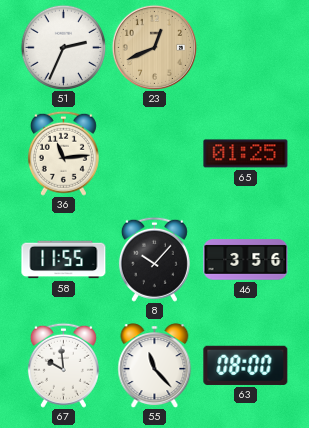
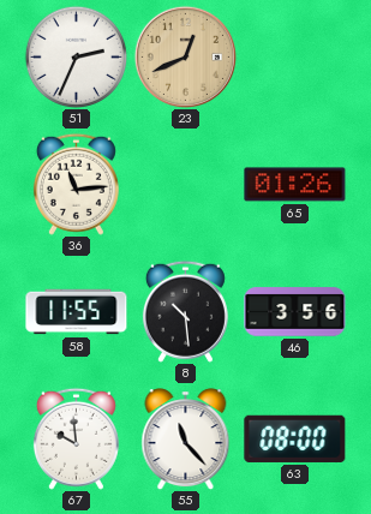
65: 01:25 -> 01:26
8: 10:07 -> 10:29
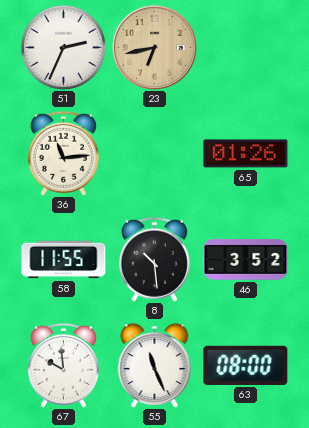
23: 12:41 -> 6:43
46: 3:56 -> 3:52
55: 11:23 -> 11:26
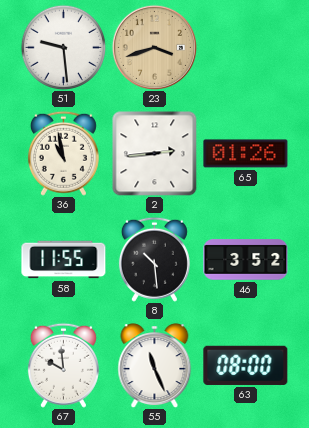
51: 2:34 -> 9:29
23: 6:43 -> 3:42
36: 11:14 -> 10:58
2: none -> 2:44
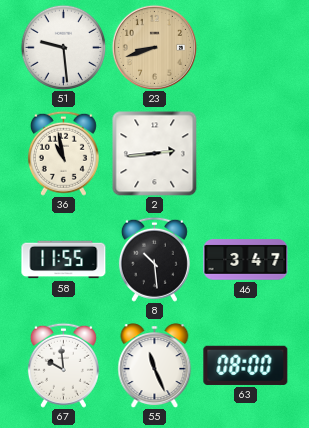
23: 3:42 -> 8:42
65: 01:26 -> none
46: 3:52 -> 3:47
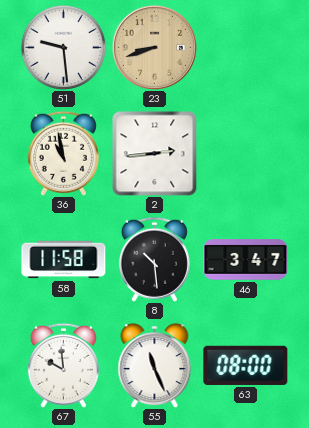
58: 11:55 -> 11:58
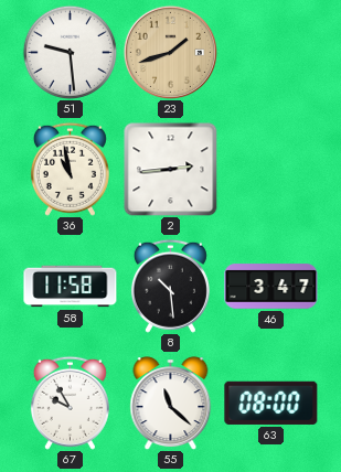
23: 8:42 -> 1:42
67: 9:59 -> 9:55
55: 11:26 -> 11:22
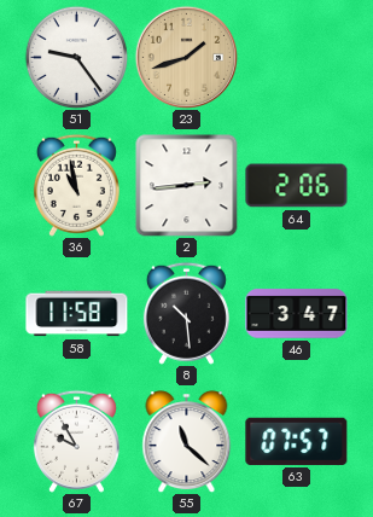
51: 9:29 -> 9:24
64: none -> 2:06
63: 08:00 -> 07:57
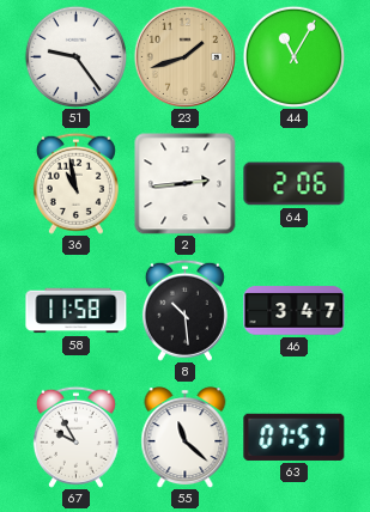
44: none -> 11:05
